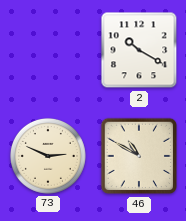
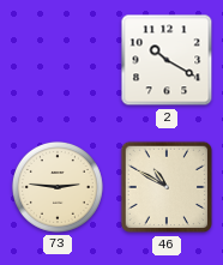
73: 2:49 -> 2:46
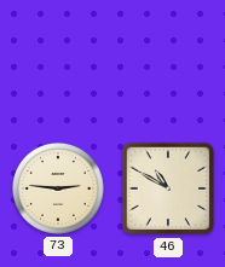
2: 10:20 -> none
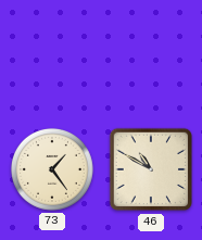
73: 2:46 -> 1:24
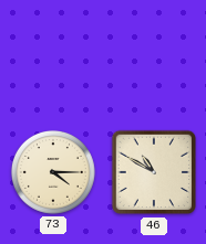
73: 1:24 -> 4:15
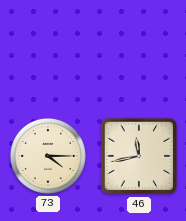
46: 10:50 -> 11:43
